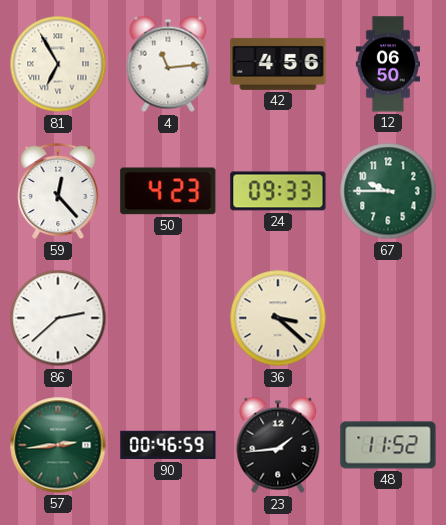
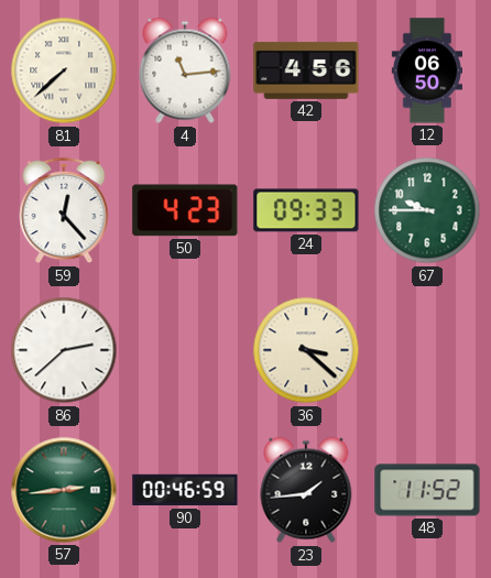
81: 6:55 -> 7:38
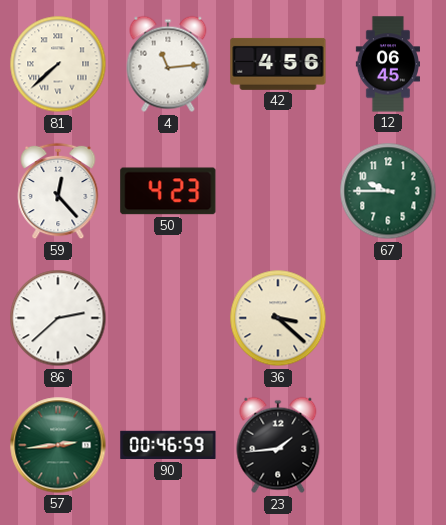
12: 06:50 -> 06:45
24: 09:33 -> none
48: 11:52 -> none
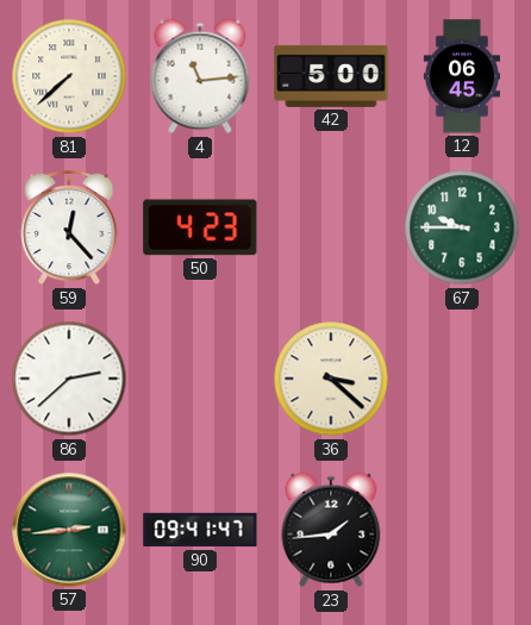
42: 4:56 -> 5:00
90: 00:46 -> 09:41
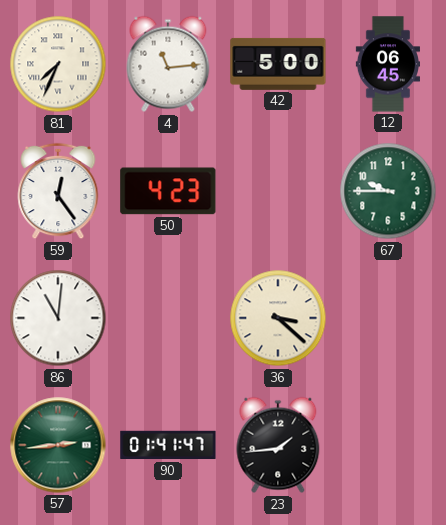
81: 7:38 -> 7:34
59: 12:23 -> 12:24
86: 2:38 -> 11:01
90: 09:41 -> 01:41
